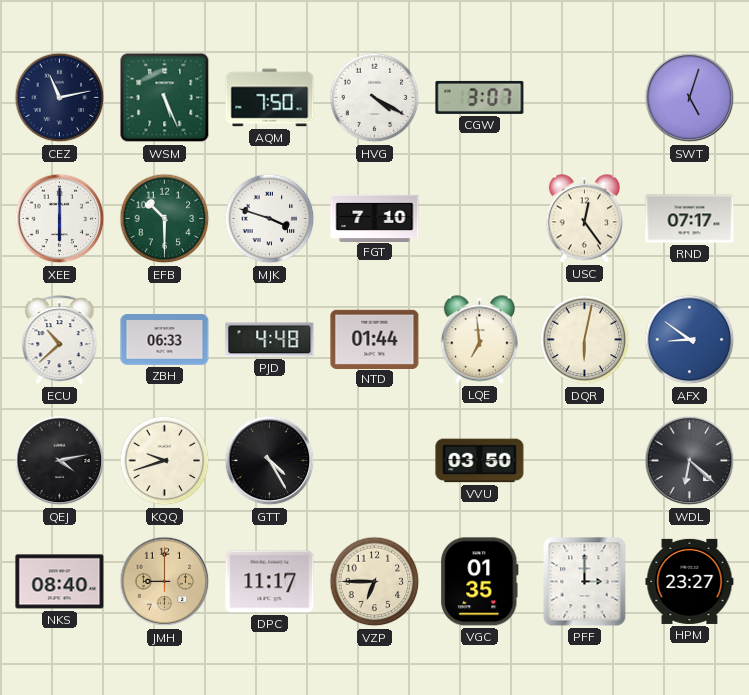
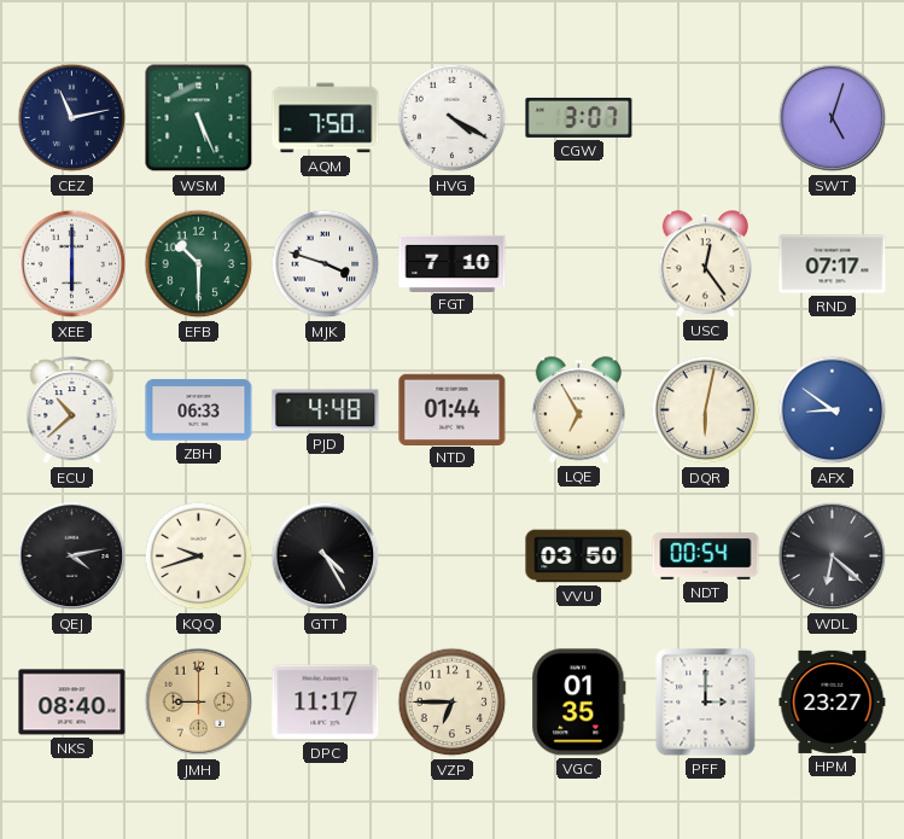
LQE: 6:59 -> 6:55
NDT: none -> 00:54
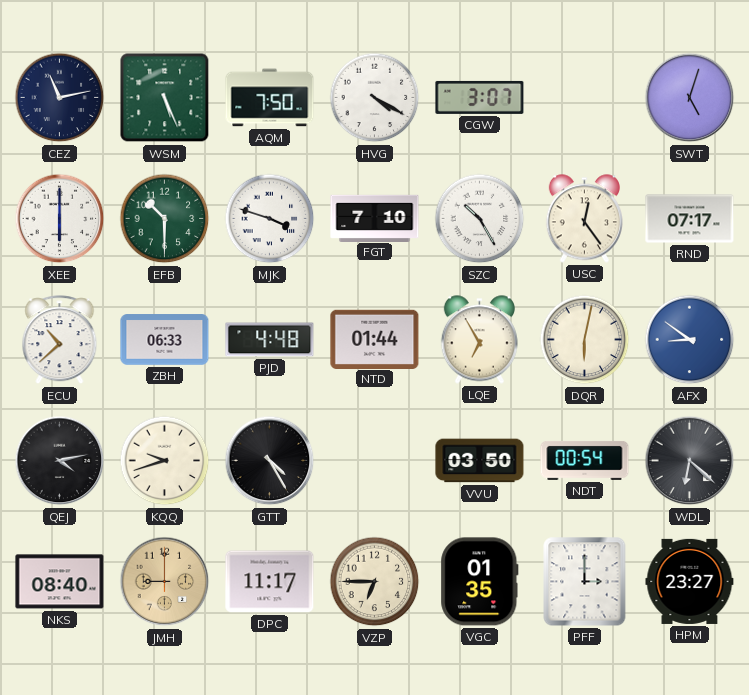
SZC: none -> 10:25
